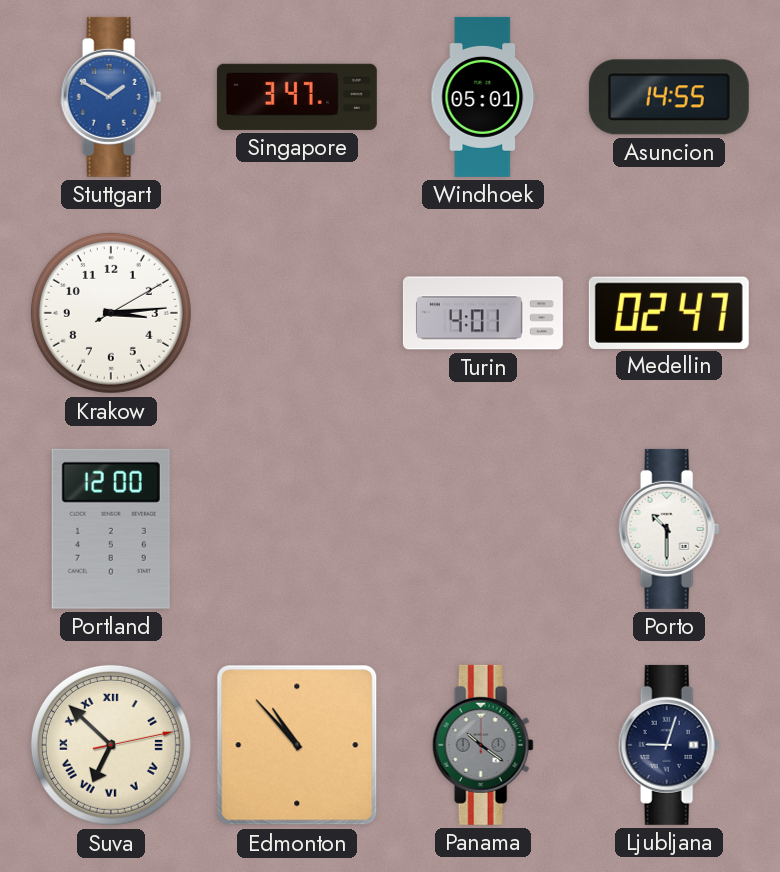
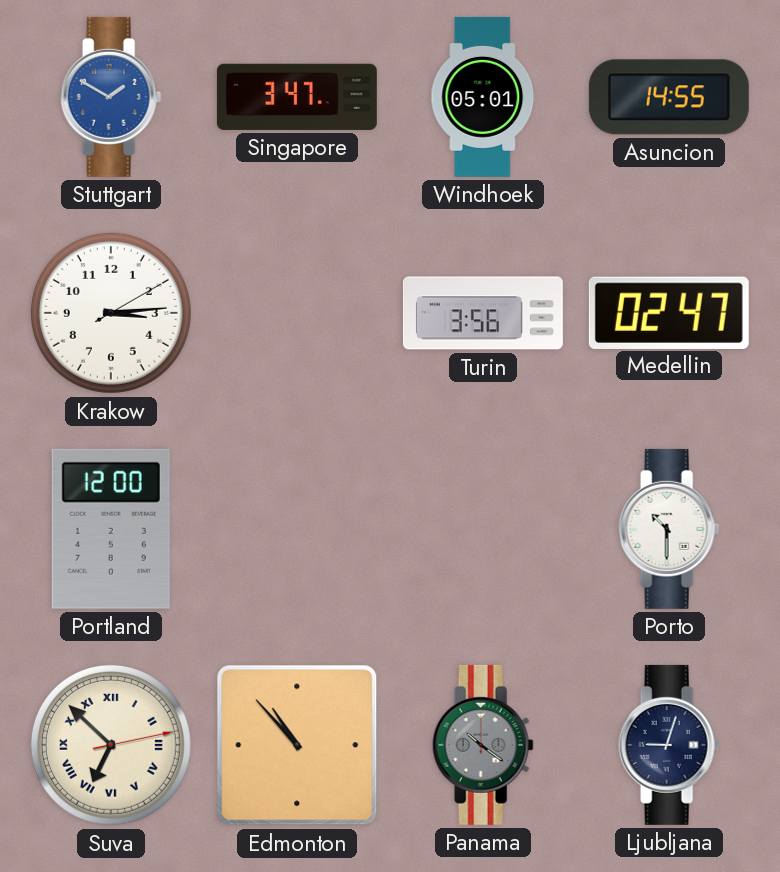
Turin: 4:01 -> 3:56
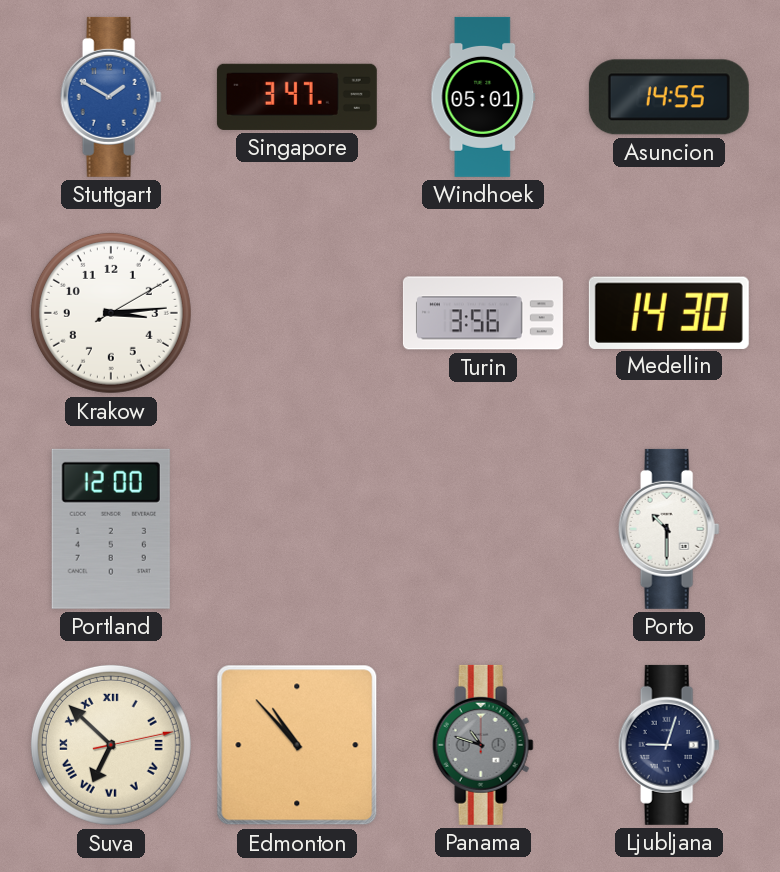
Medellin: 02:47 -> 14:30
Panama: 10:21 -> 10:48
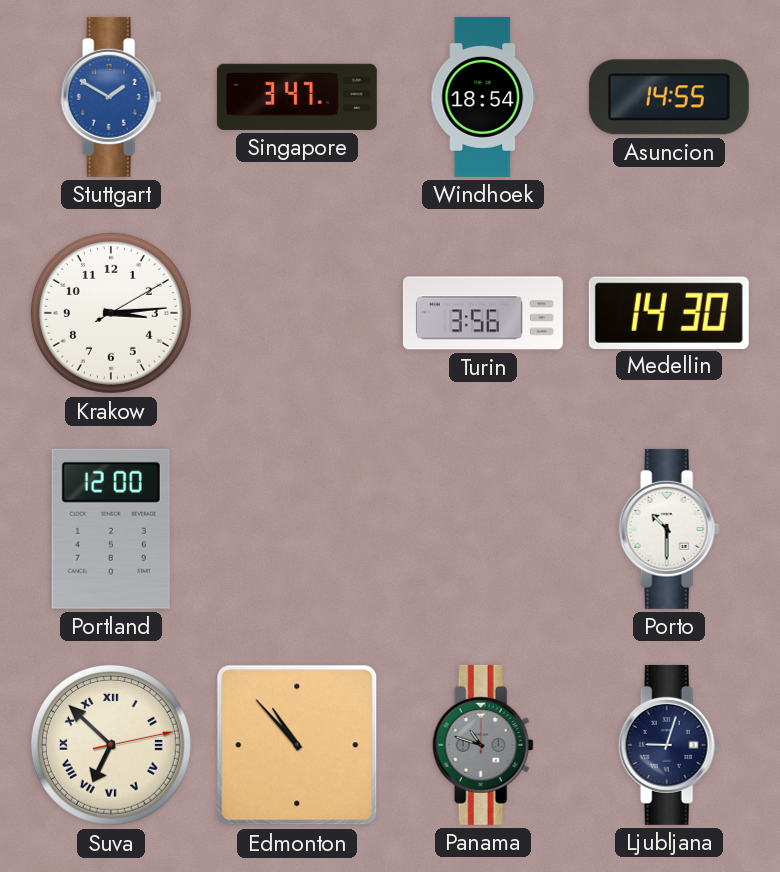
Windhoek: 05:01 -> 18:54
